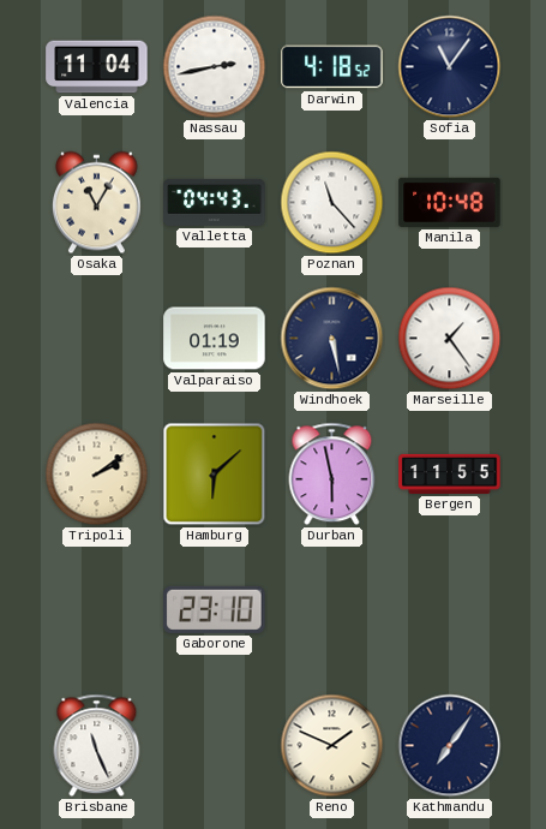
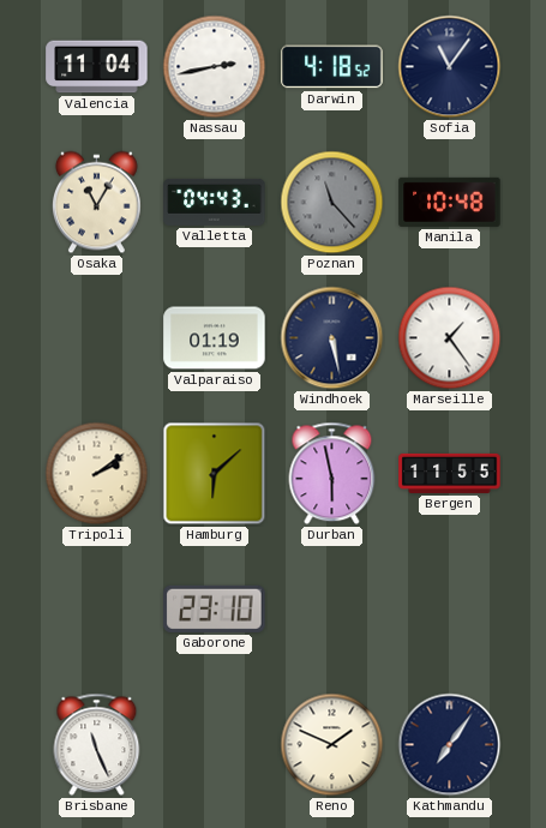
Poznan dial: white -> grey
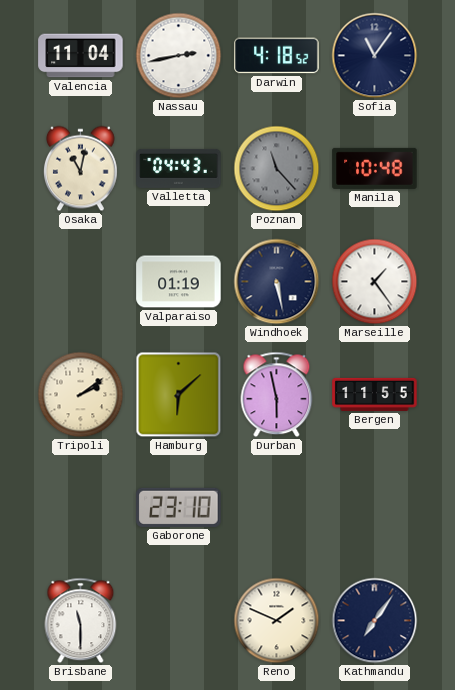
Osaka: 11:05 -> 11:02
Brisbane: 11:26 -> 11:30
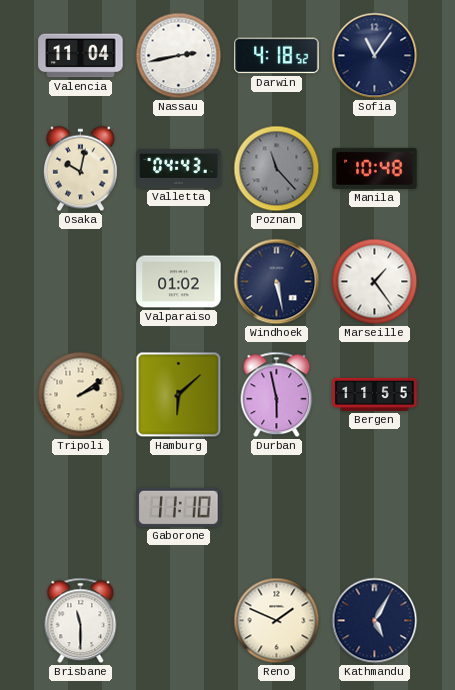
Osaka: 11:02 -> 10:02
Valparaiso: 01:19 -> 01:02
Gaborone: 23:10 -> 11:10
Kathmandu: 7:06 -> 5:05
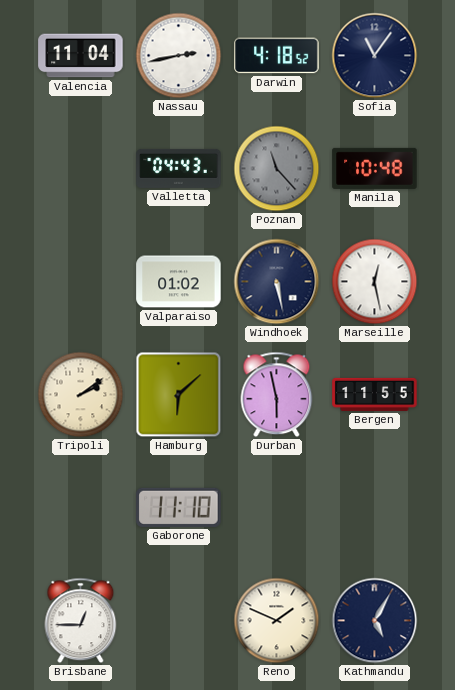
Osaka: 10:02 -> none
Marseille: 1:24 -> 12:28
Brisbane: 11:30 -> 12:45
